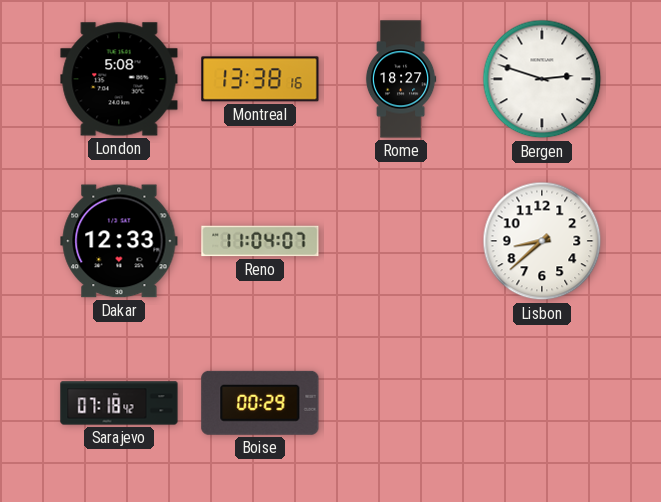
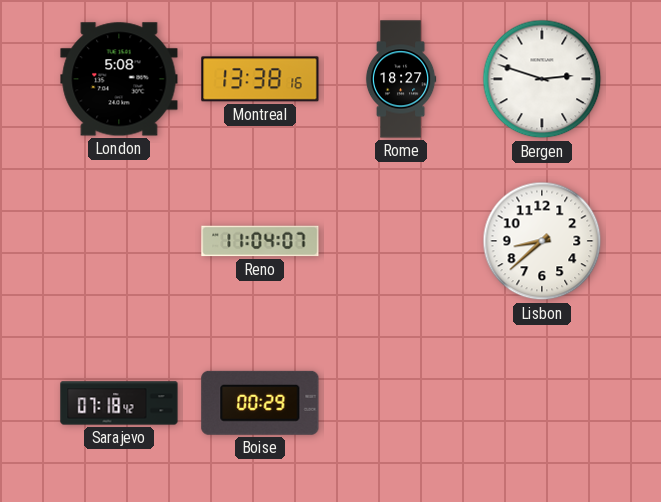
Dakar: 12:33 -> none
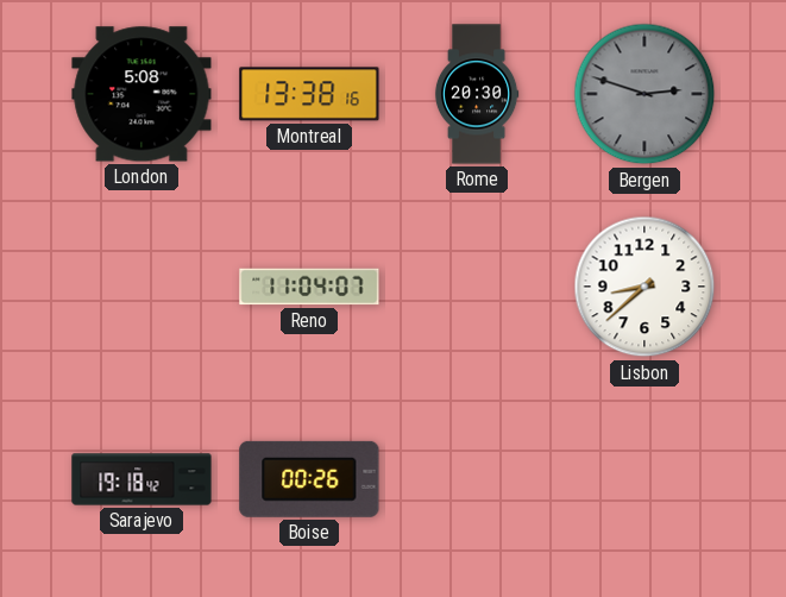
Rome: 18:27 -> 20:30
Bergen dial: white -> grey
Sarajevo: 07:18 -> 19:18
Boise: 00:29 -> 00:26
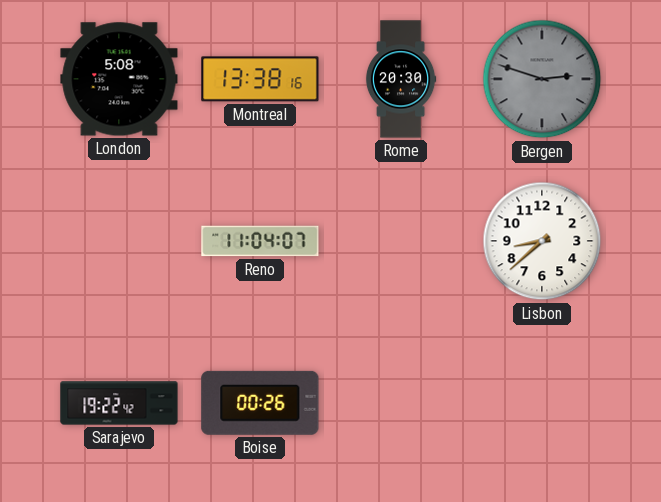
Sarajevo: 19:18 -> 19:22
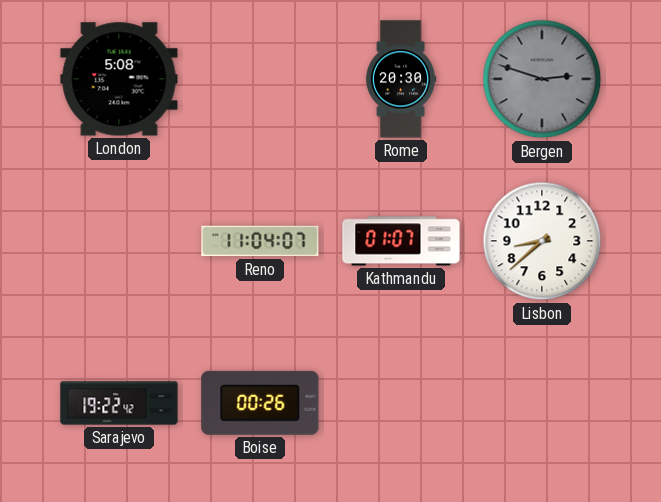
Montreal: 13:38 -> none
Kathmandu: none -> 01:07
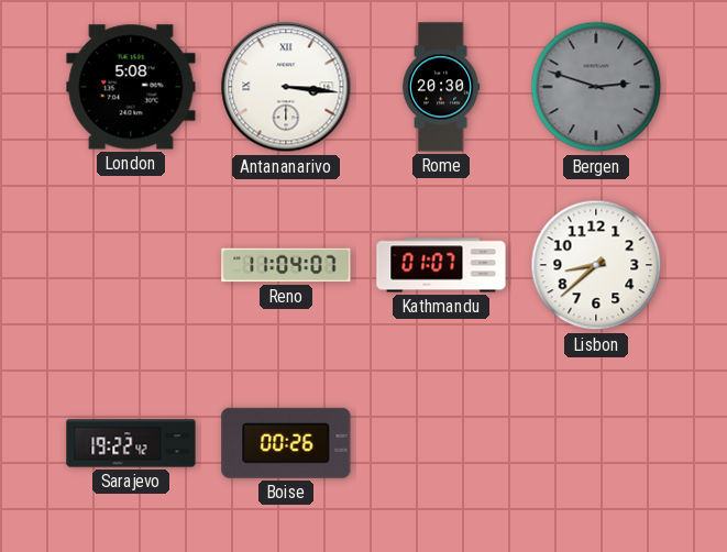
Antananarivo: none -> 3:16
